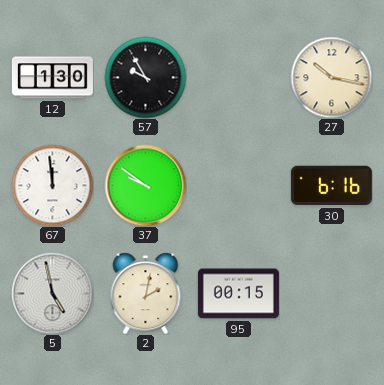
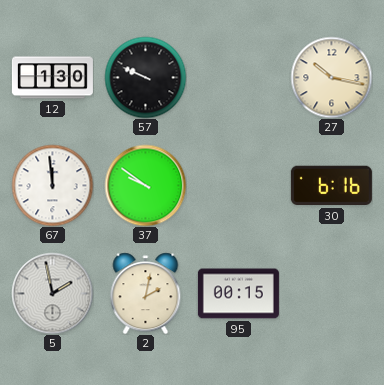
57: 9:55 -> 9:49
5: 4:58 -> 1:58
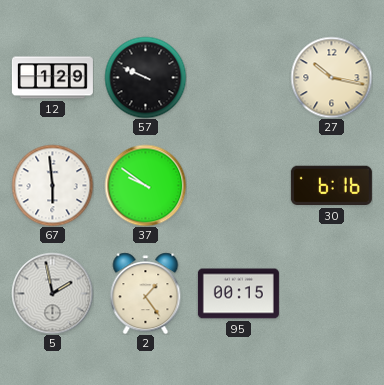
12: 1:30 -> 1:29
67: 11:59 -> 5:59
2: 2:02 -> 1:24
